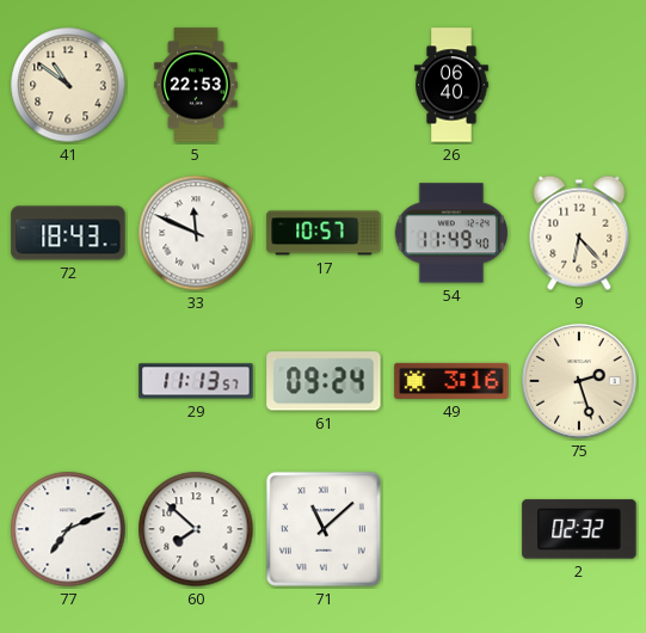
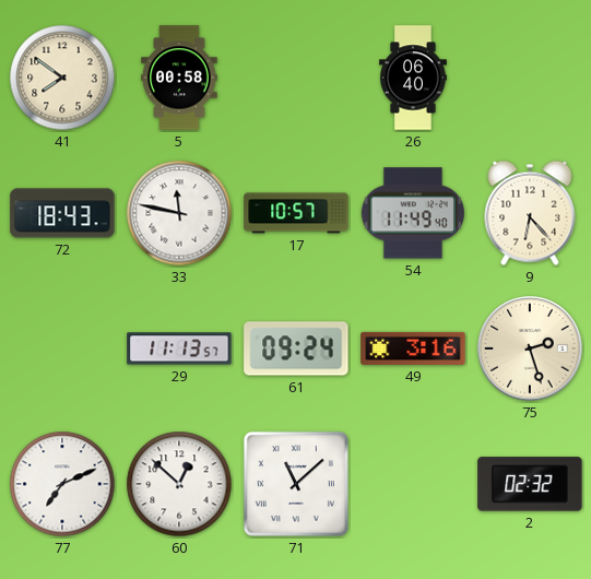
41: 10:51 -> 7:51
5: 22:53 -> 00:58
33: 11:49 -> 11:47
60: 7:52 -> 12:52
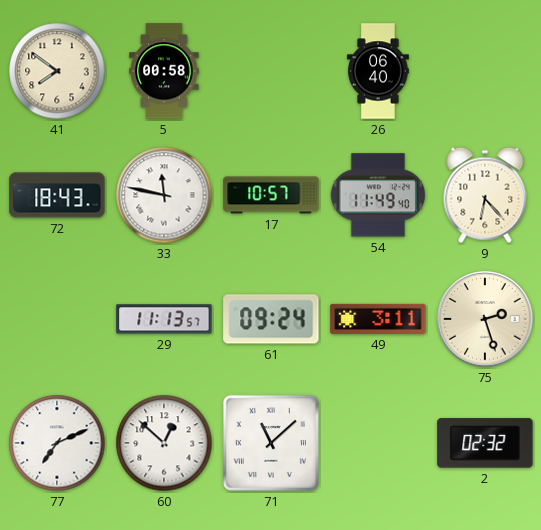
49: 3:16 -> 3:11
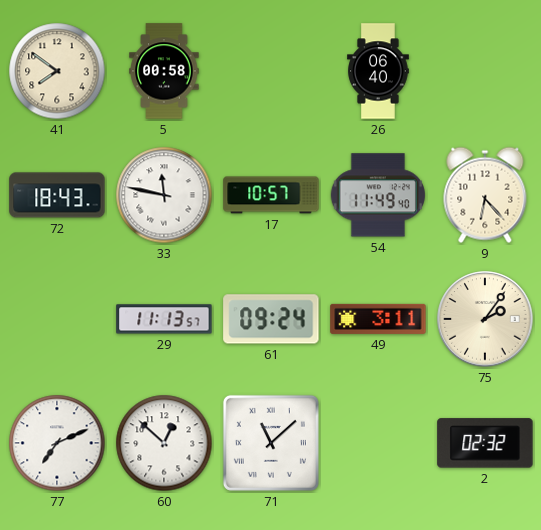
75: 2:27 -> 2:06
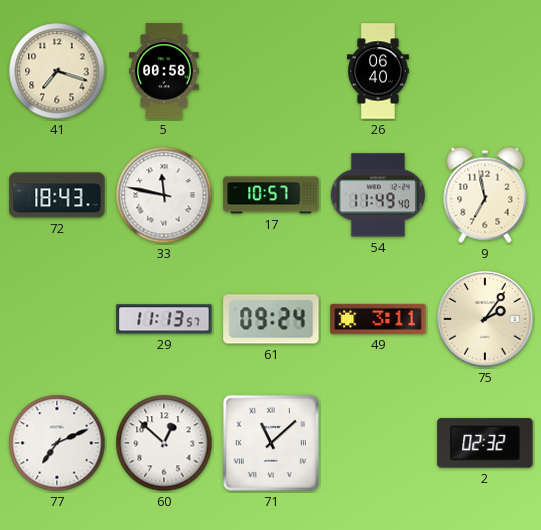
41: 7:51 -> 7:18
9: 6:23 -> 6:58
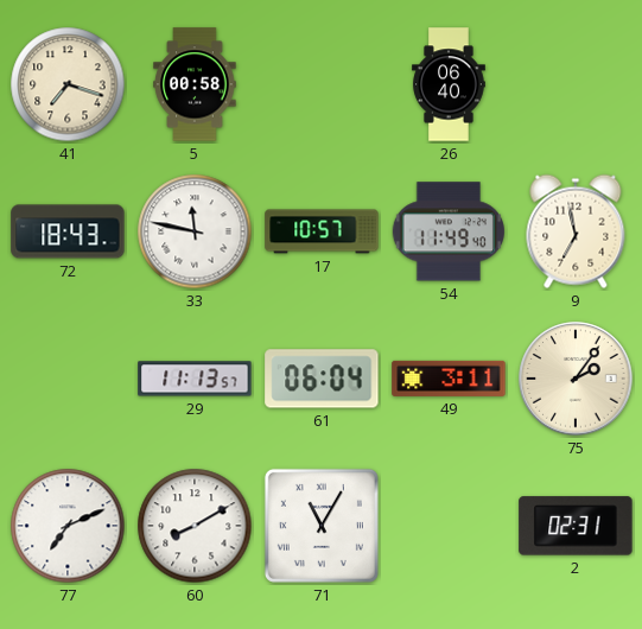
61: 09:24 -> 06:04
60: 12:52 -> 8:10
71: 11:08 -> 11:05
2: 02:32 -> 02:31
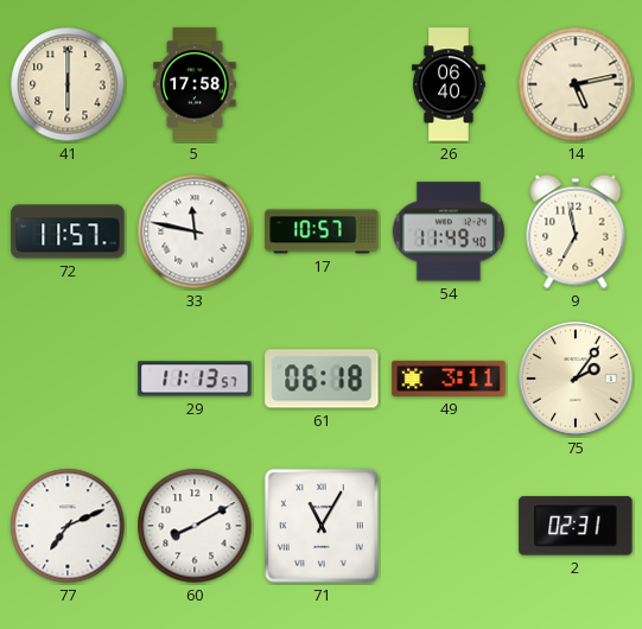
41: 7:18 -> 6:00
5: 00:58 -> 17:58
14: none -> 5:13
72: 18:43 -> 11:57
61: 06:04 -> 06:18
